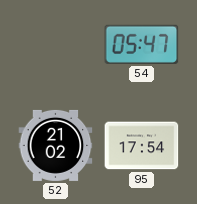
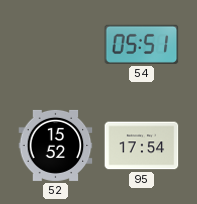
54: 05:47 -> 05:51
52: 21:02 -> 15:52
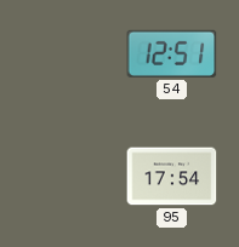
54: 05:51 -> 12:51
52: 15:52 -> none
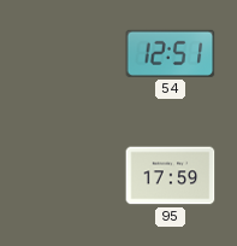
95: 17:54 -> 17:59
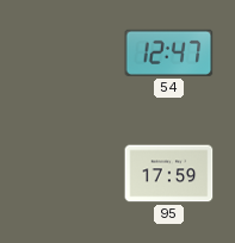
54: 12:51 -> 12:47
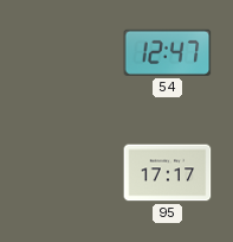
95: 17:59 -> 17:17
